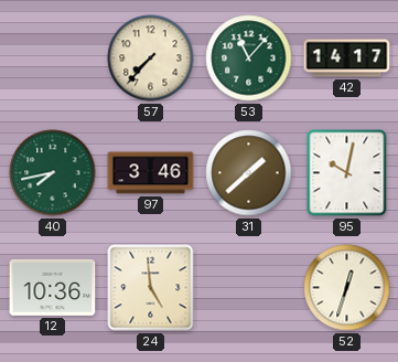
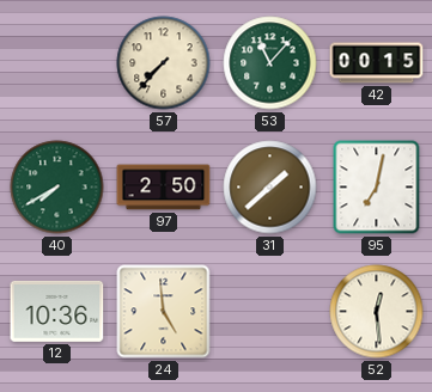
42: 14:17 -> 00:15
40: 7:43 -> 7:40
97: 3:46 -> 2:50
95: 10:02 -> 7:02
52: 12:33 -> 12:29
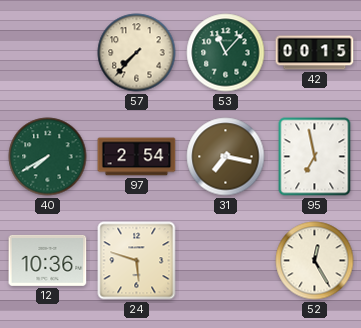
97: 2:50 -> 2:54
31: 1:38 -> 7:17
95: 7:02 -> 6:58
24: 4:59 -> 5:48
52: 12:29 -> 12:25
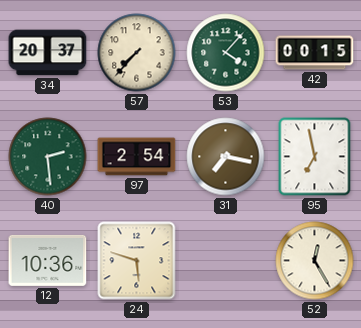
34: none -> 20:37
53: 11:07 -> 4:07
40: 7:40 -> 2:29
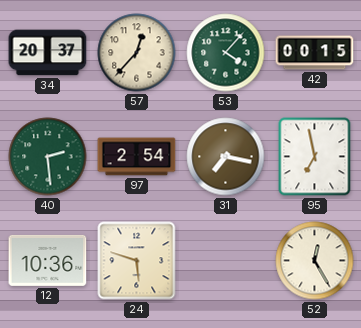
57: 7:37 -> 12:37
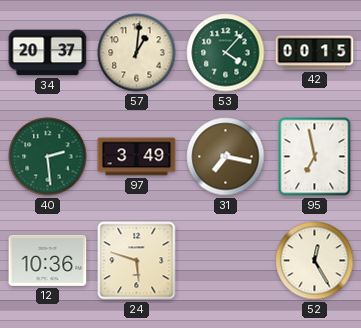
57: 12:37 -> 1:01
97: 2:54 -> 3:49
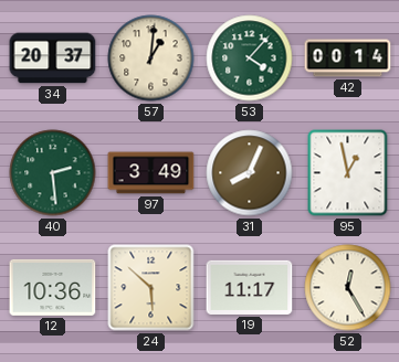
42: 00:15 -> 00:14
31: 7:17 -> 8:04
95: 6:58 -> 12:58
24: 5:48 -> 5:52
19: none -> 11:17
